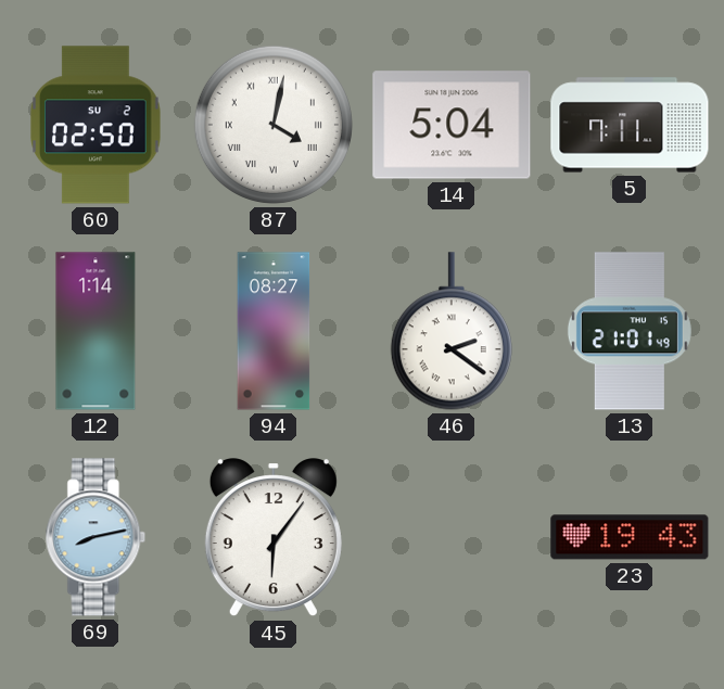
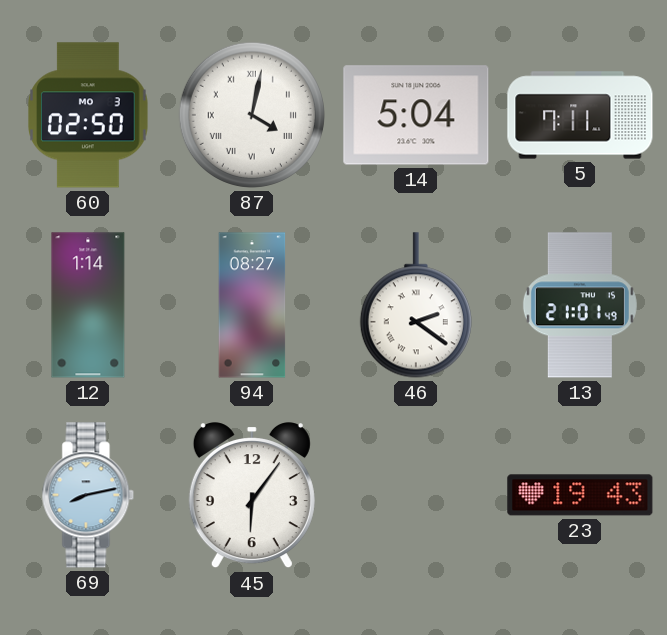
60 date: SU 2 -> MO 3
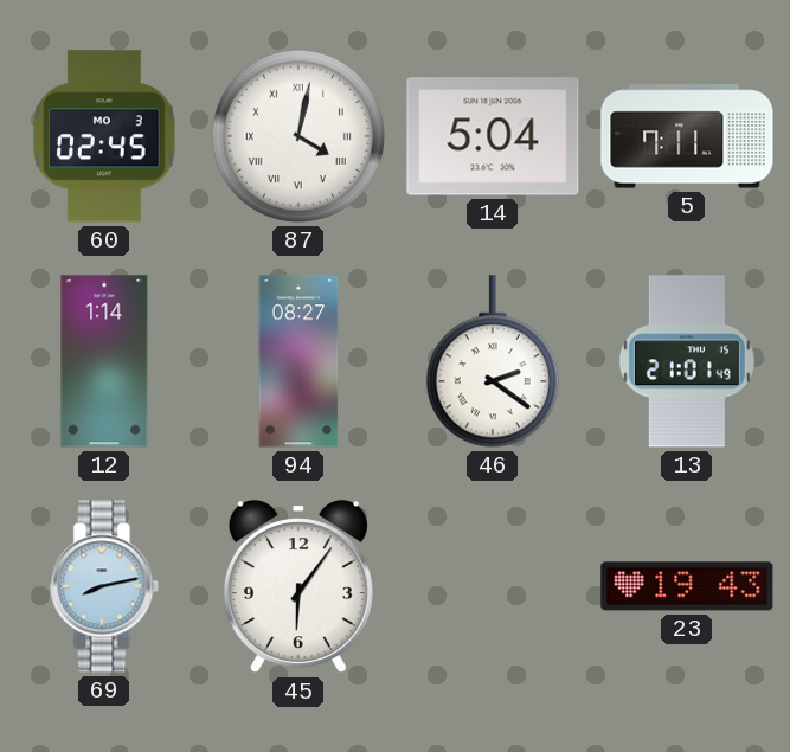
60: 02:50 -> 02:45
